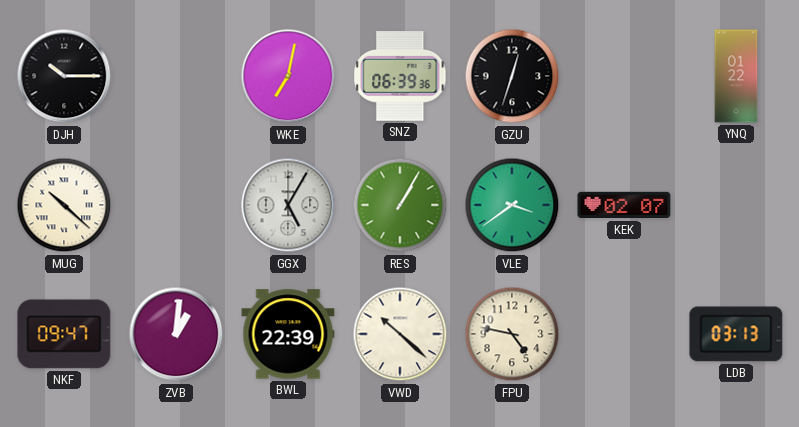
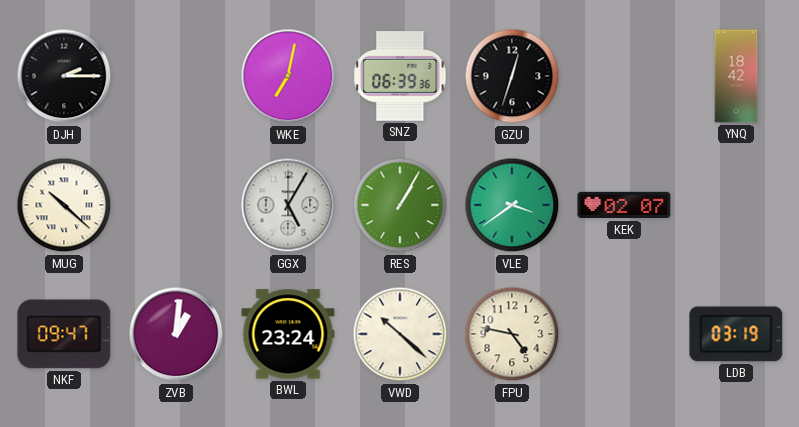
DJH: 10:15 -> 2:15
YNQ: 01:22 -> 18:42
BWL: 22:39 -> 23:24
LDB: 03:13 -> 03:19
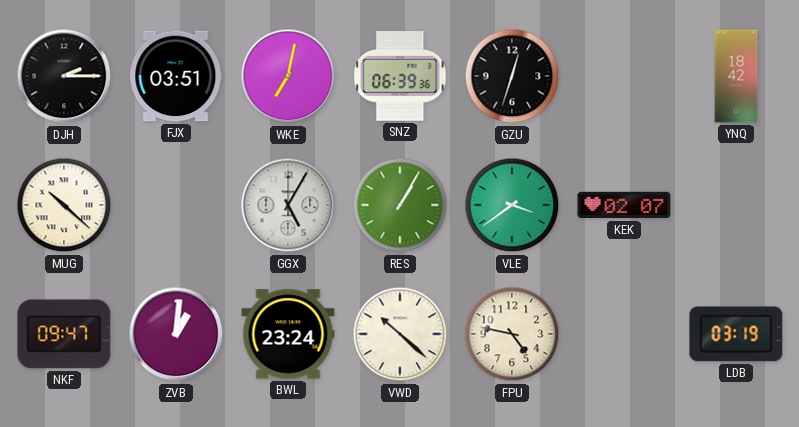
FJX: none -> 03:51
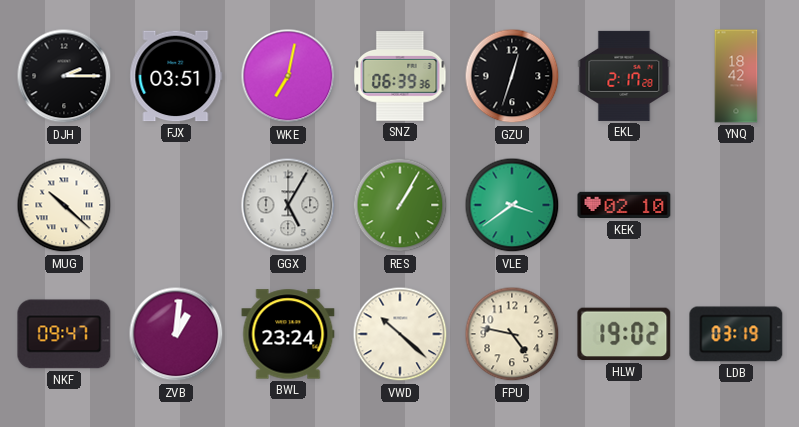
EKL: none -> 2:17
KEK: 02:07 -> 02:10
HLW: none -> 19:02
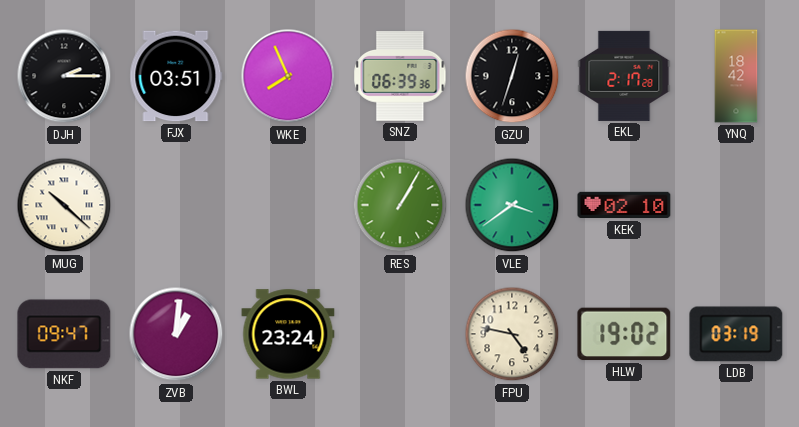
WKE: 7:02 -> 7:56
GGX: 5:05 -> none
VWD: 10:22 -> none
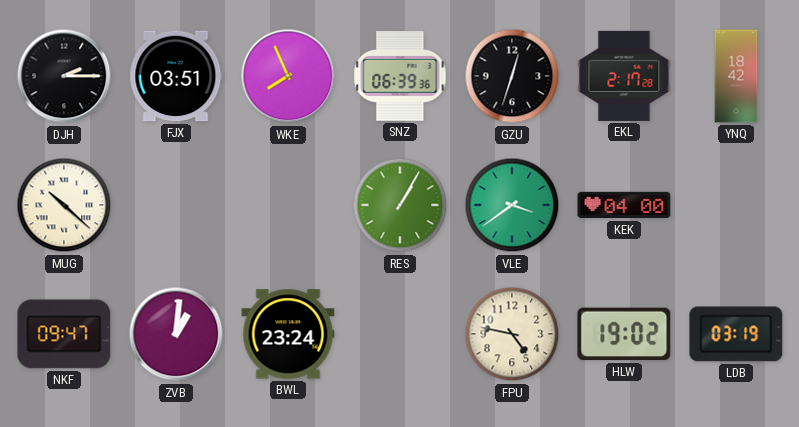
KEK: 02:10 -> 04:00
